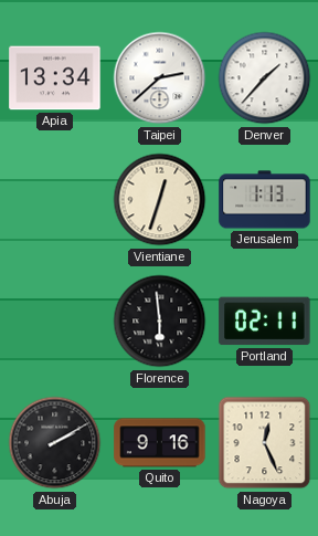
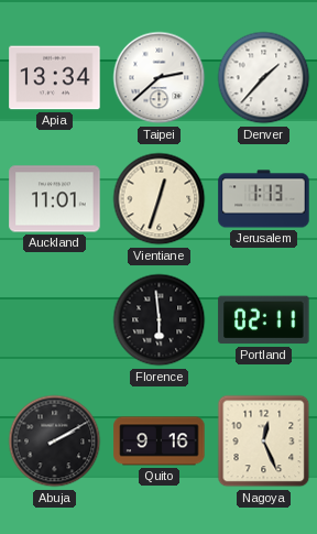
Auckland: none -> 11:01
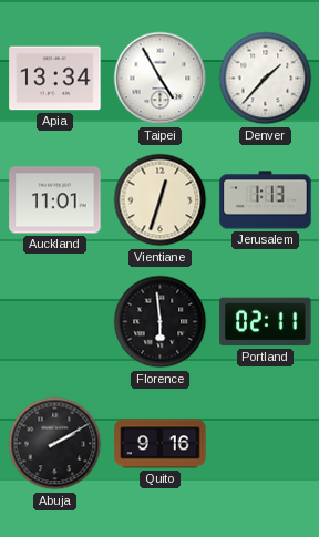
Taipei: 2:38 -> 4:55
Nagoya: 12:26 -> none
